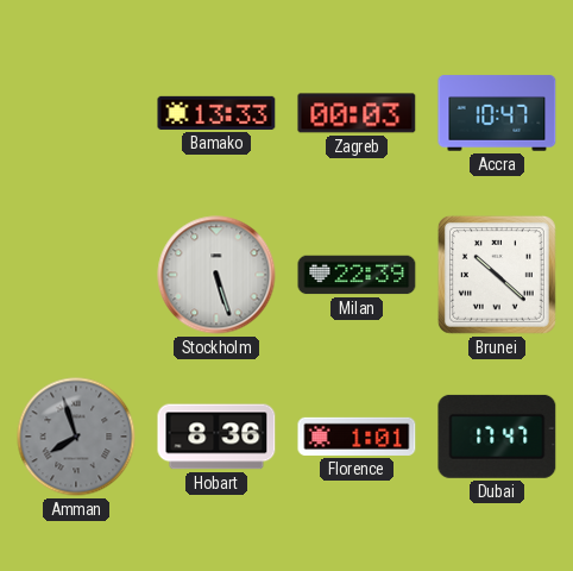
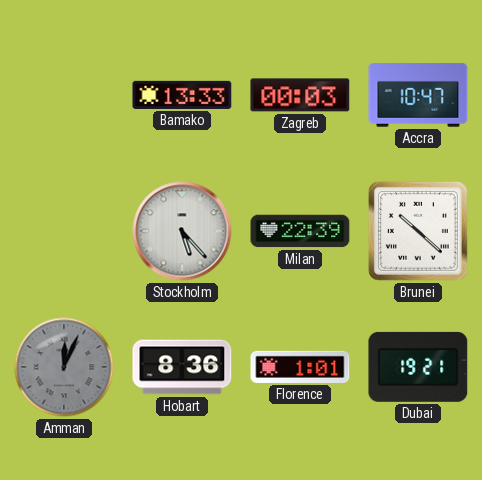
Stockholm: 5:27 -> 5:23
Amman: 7:57 -> 12:04
Dubai: 17:47 -> 19:21
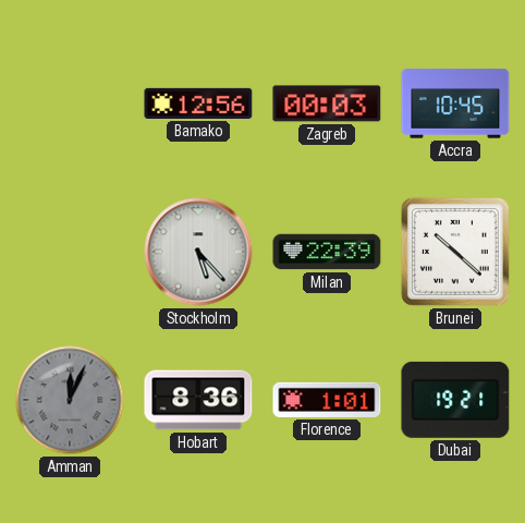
Bamako: 13:33 -> 12:56
Accra: 10:47 -> 10:45
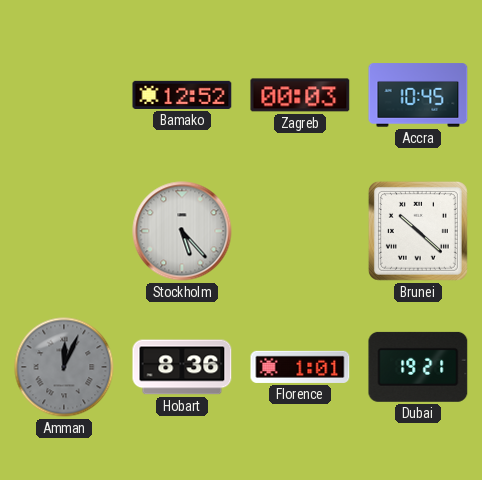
Bamako: 12:56 -> 12:52
Milan: 22:39 -> none
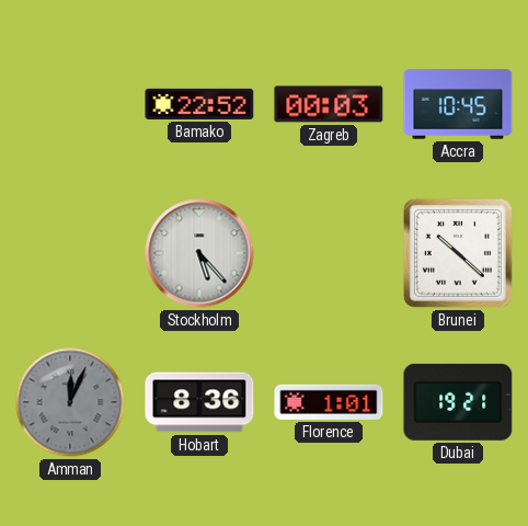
Bamako: 12:52 -> 22:52
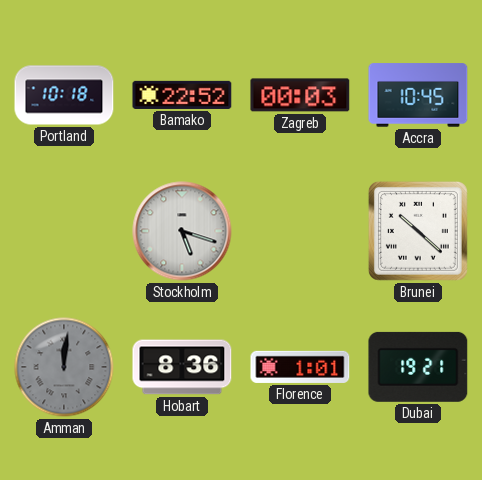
Portland: none -> 10:18
Stockholm: 5:23 -> 5:18
Amman: 12:04 -> 12:01
